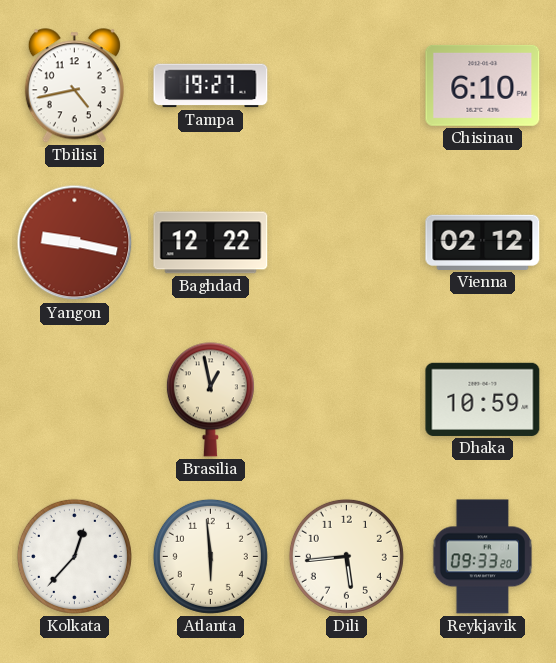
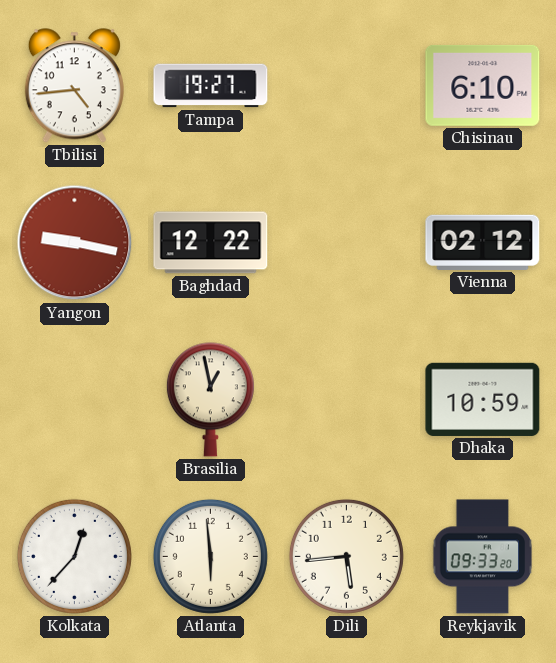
Tbilisi: 4:43 -> 4:44
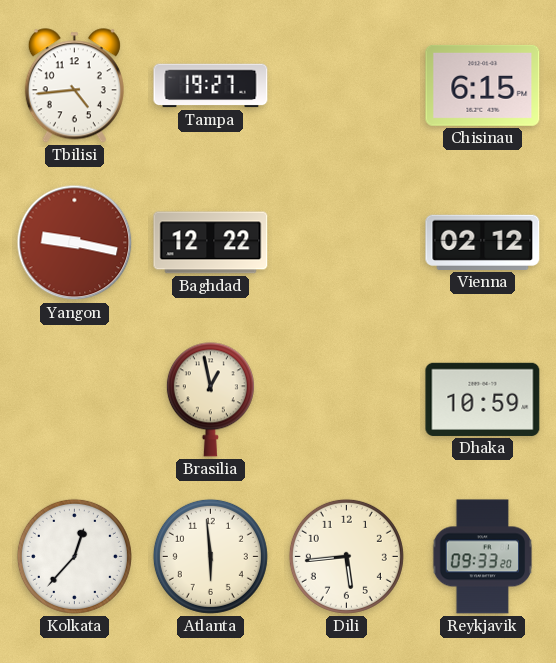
Chisinau: 6:10 -> 6:15
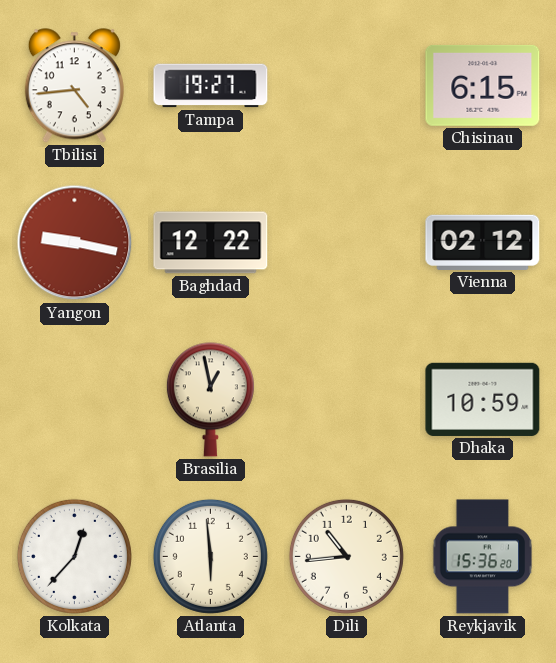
Dili: 5:44 -> 10:44
Reykjavik: 09:33 -> 15:36
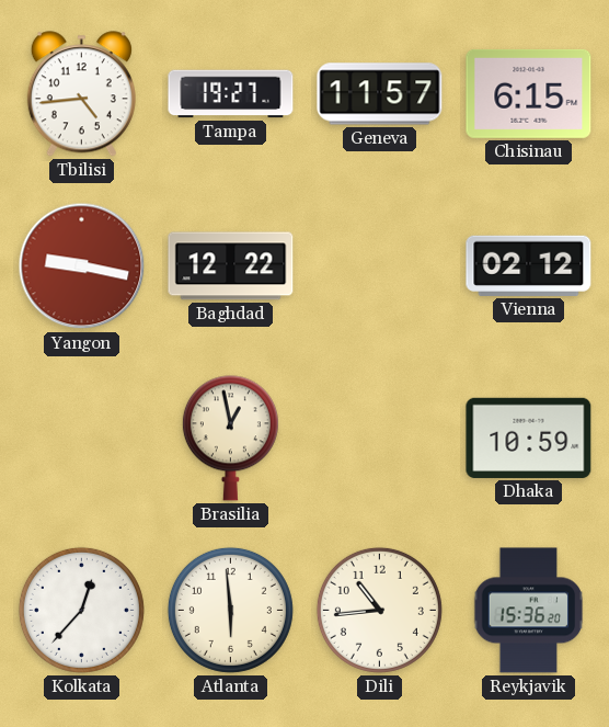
Geneva: none -> 11:57
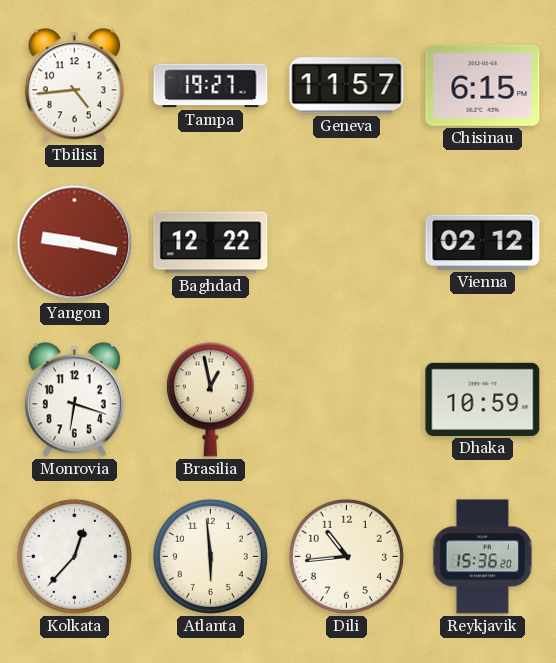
Monrovia: none -> 6:18
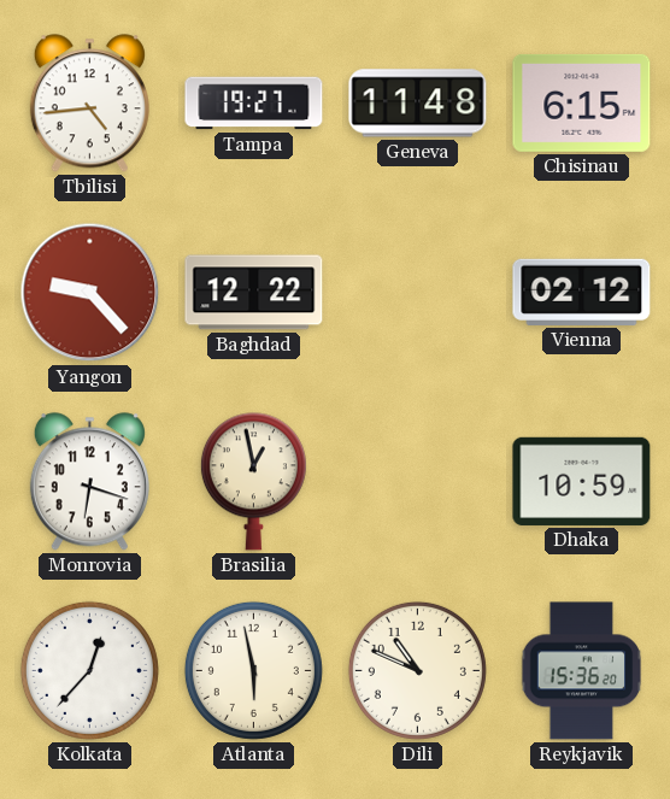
Geneva: 11:57 -> 11:48
Yangon: 9:17 -> 9:23
Atlanta: 5:59 -> 5:58
Dili: 10:44 -> 10:49
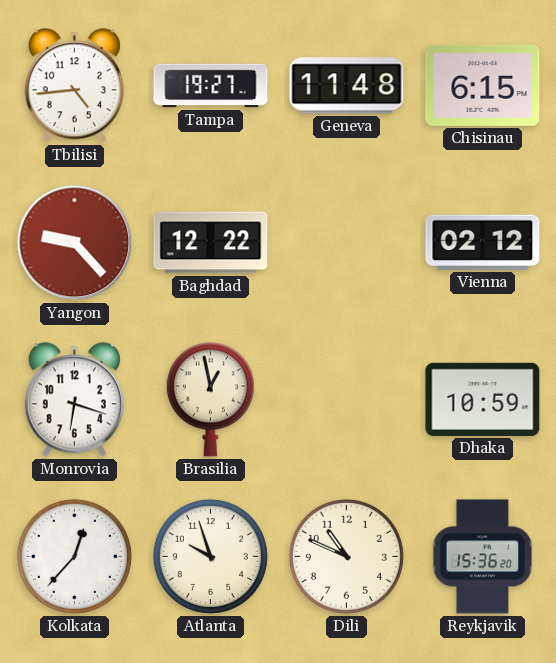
Atlanta: 5:58 -> 9:57
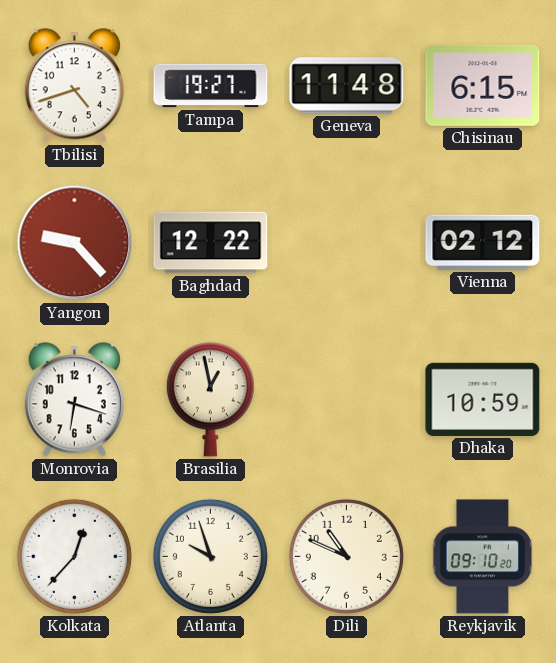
Tbilisi: 4:44 -> 4:42
Reykjavik: 15:36 -> 09:10
